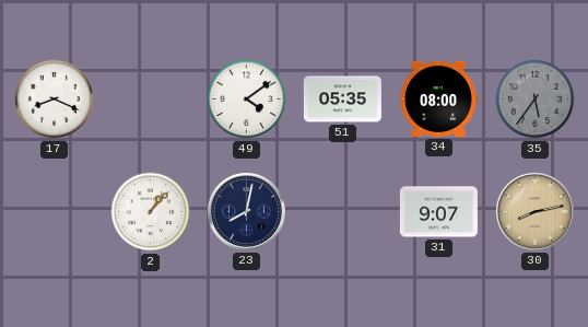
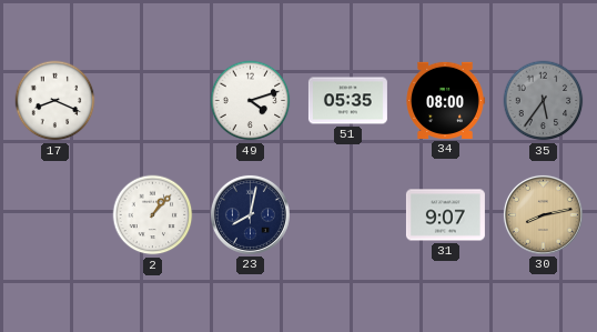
49: 4:09 -> 4:12
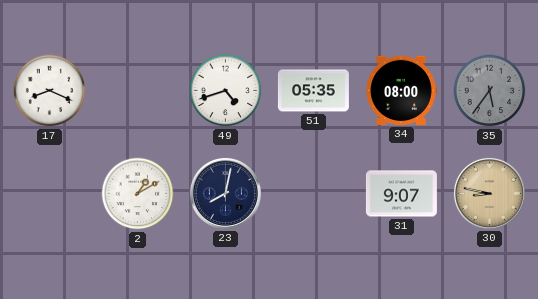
49: 4:12 -> 4:42
2: 1:07 -> 1:10
30: 8:13 -> 8:47
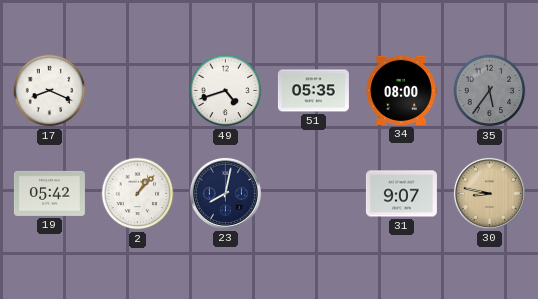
19: none -> 05:42
2: 1:10 -> 1:07
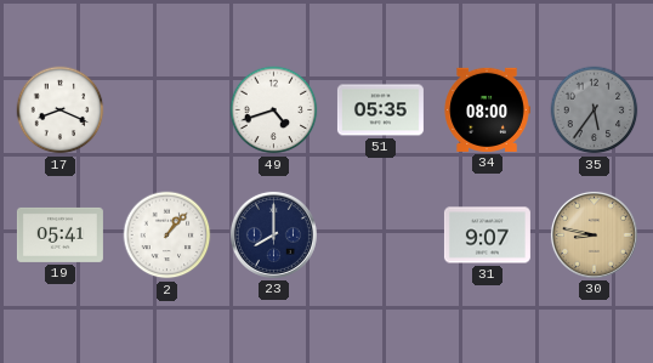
19: 05:42 -> 05:41
23: 8:02 -> 8:00
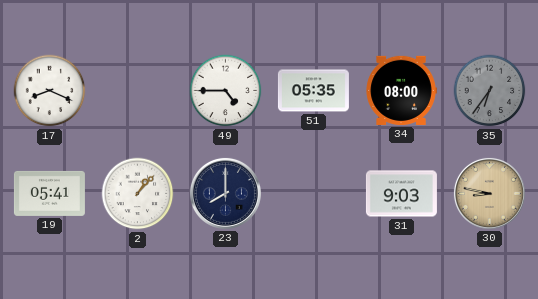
49: 4:42 -> 4:45
35: 5:36 -> 6:36
31: 9:07 -> 9:03
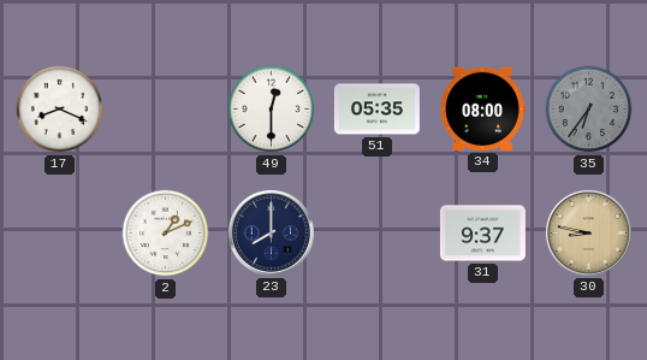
49: 4:45 -> 12:30
19: 05:41 -> none
2: 1:07 -> 1:11
31: 9:03 -> 9:37
